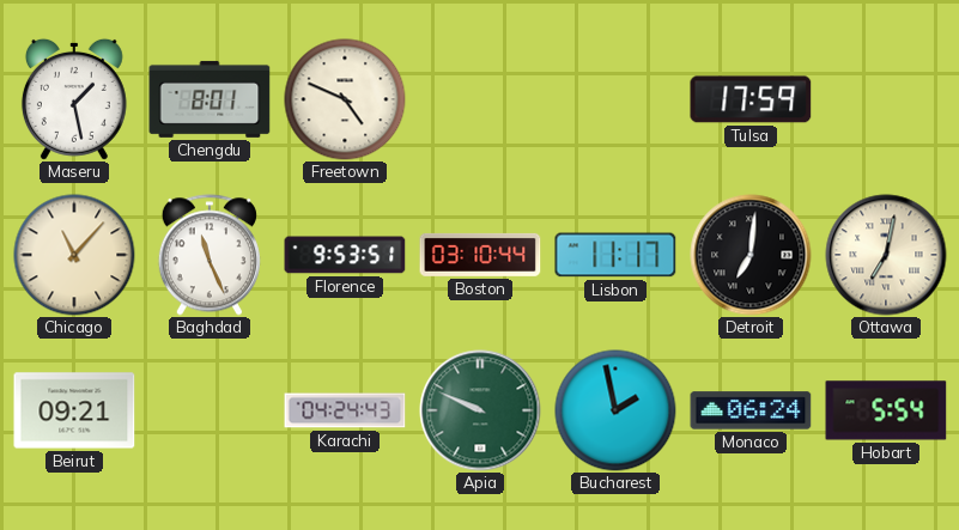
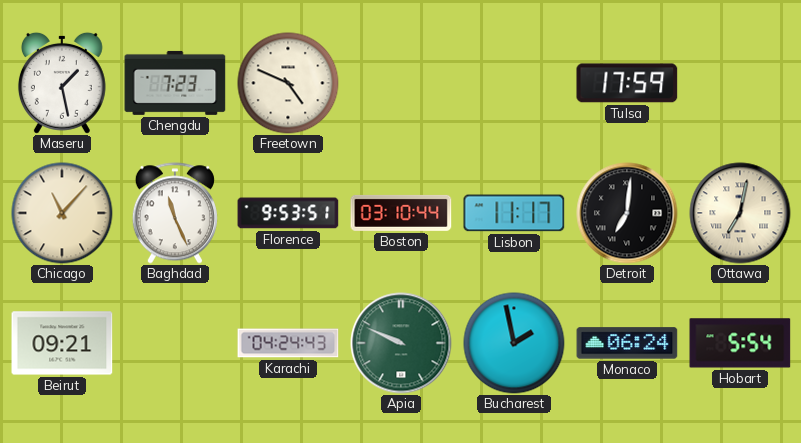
Chengdu: 8:01 -> 7:23
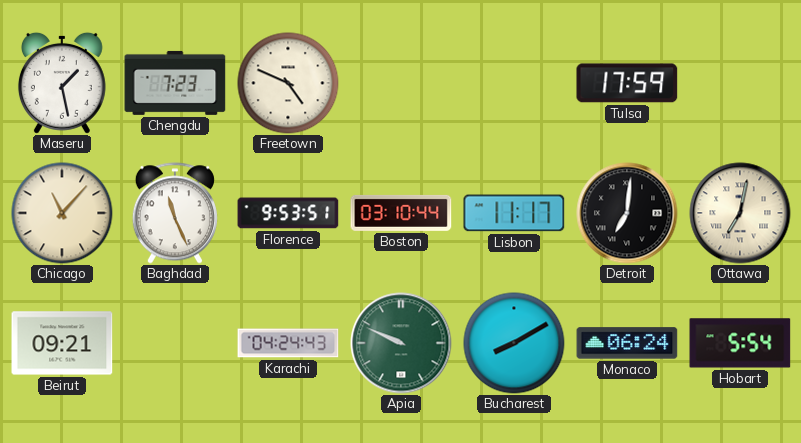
Bucharest: 1:58 -> 8:10
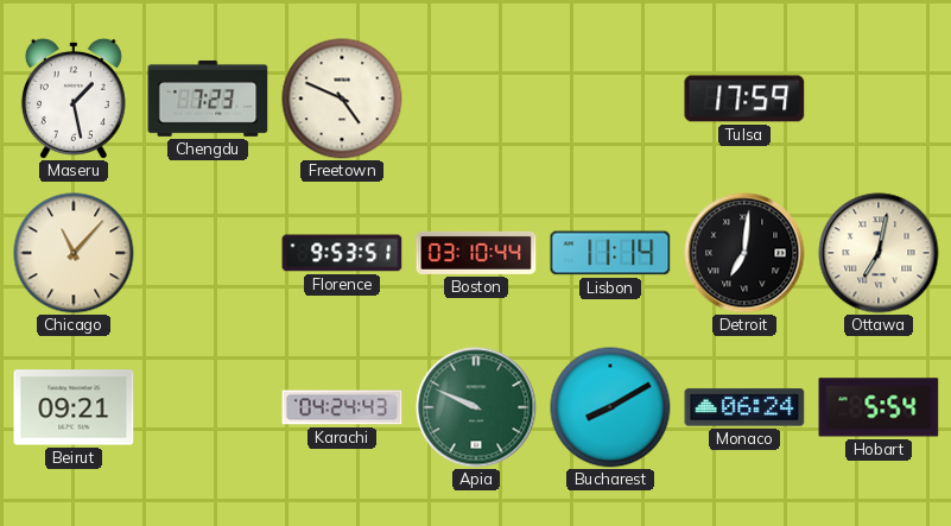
Baghdad: 11:26 -> none
Lisbon: 11:17 -> 11:14
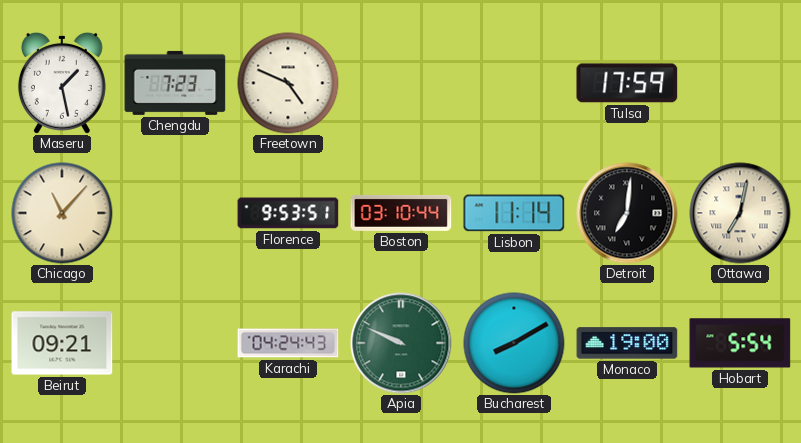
Monaco: 06:24 -> 19:00
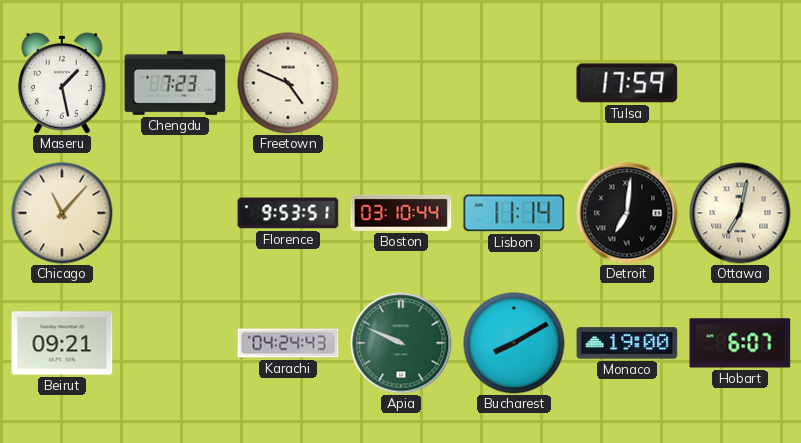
Hobart: 5:54 -> 6:07
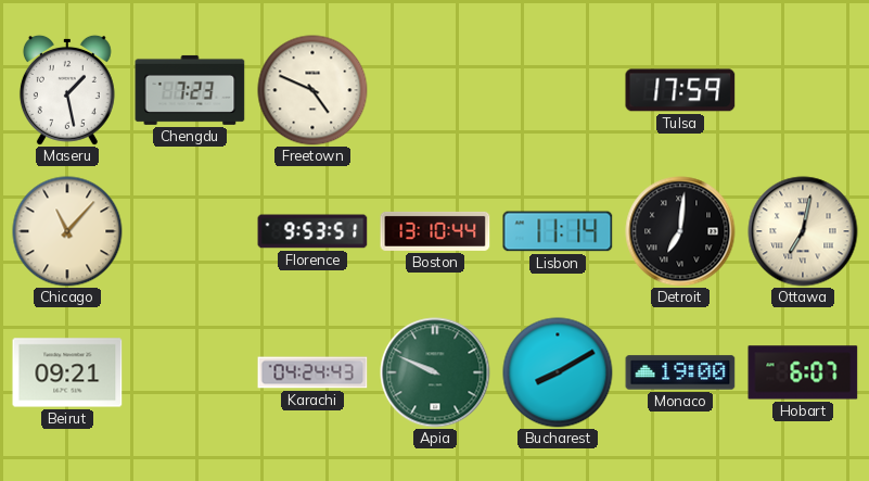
Boston: 03:10 -> 13:10
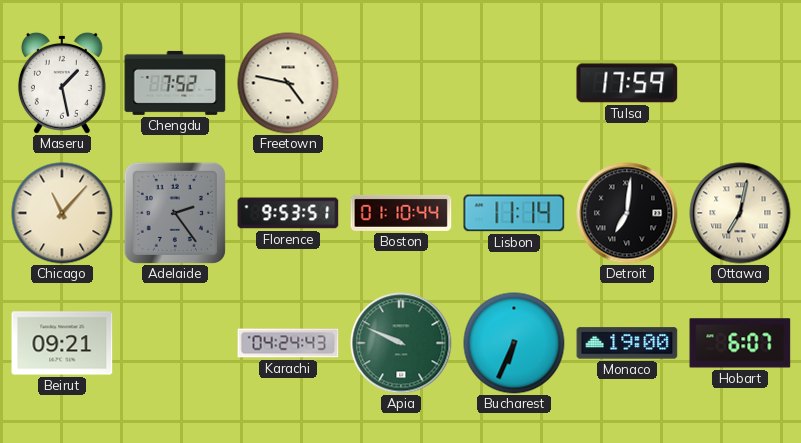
Chengdu: 7:23 -> 7:52
Freetown: 4:49 -> 4:47
Adelaide: none -> 2:24
Boston: 13:10 -> 01:10
Bucharest: 8:10 -> 6:34
